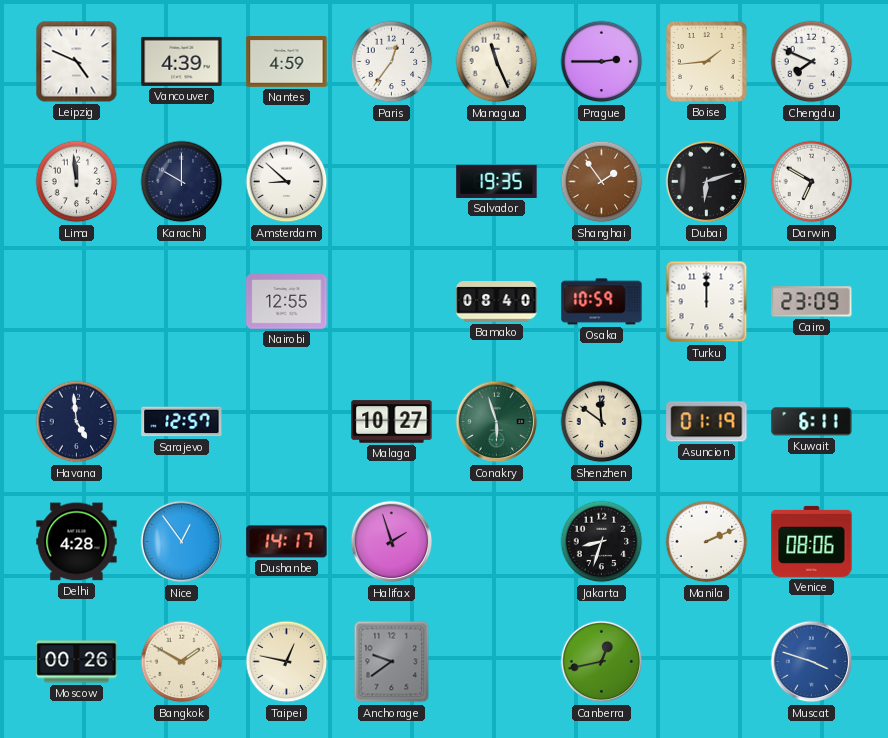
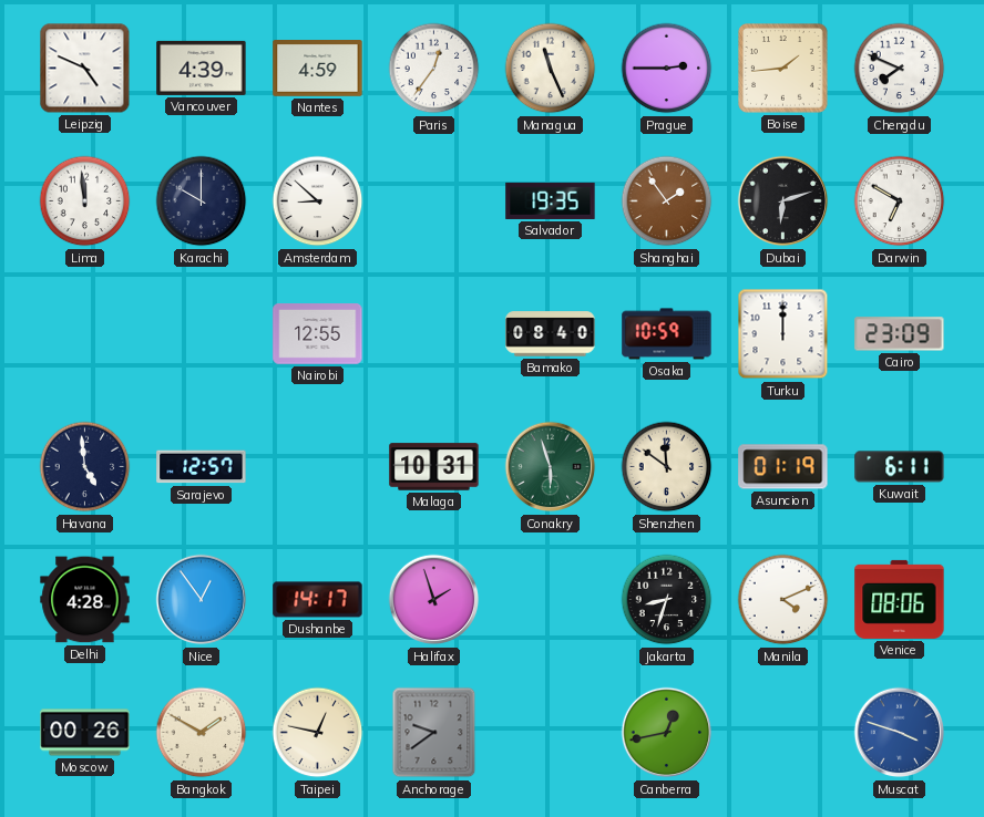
Malaga: 10:27 -> 10:31
Manila: 2:11 -> 4:11
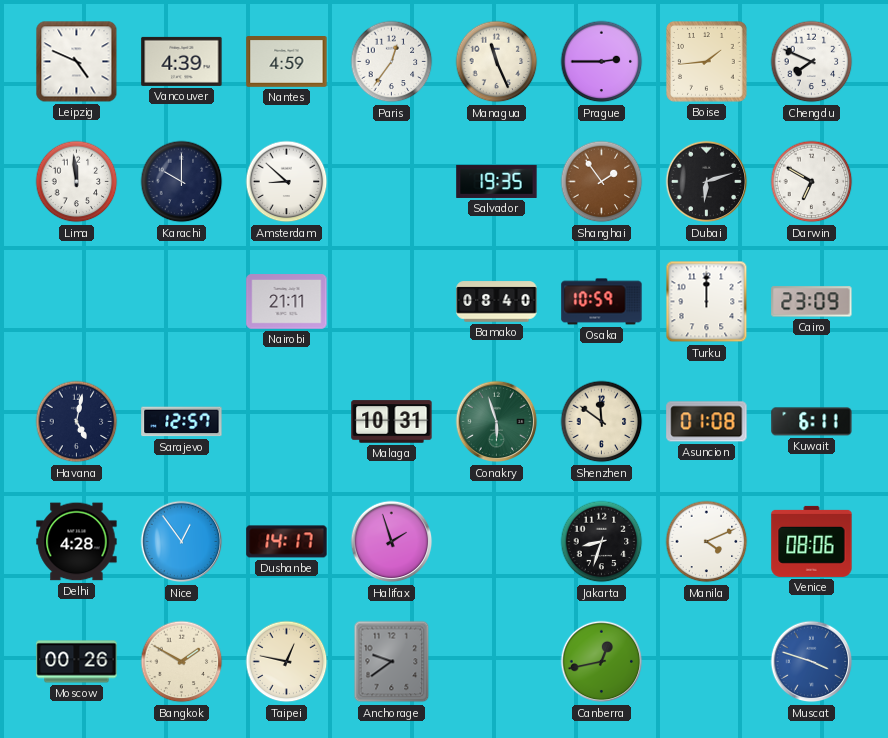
Nairobi: 12:55 -> 21:11
Havana: 4:59 -> 5:02
Asuncion: 01:19 -> 01:08
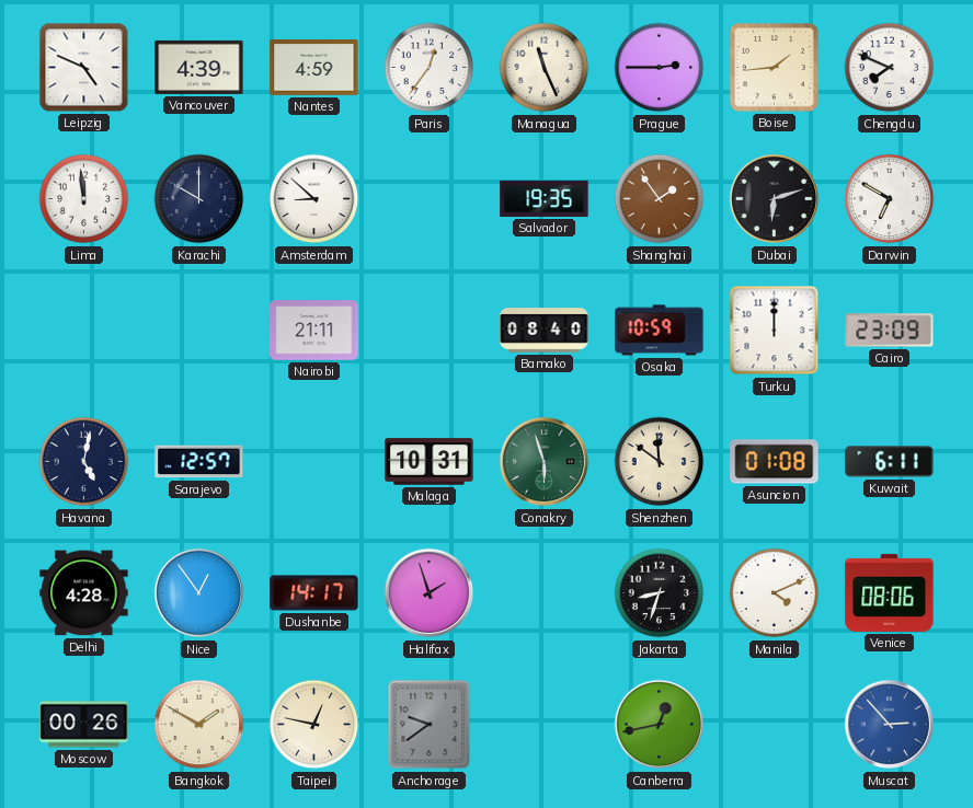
Muscat: 3:48 -> 2:53
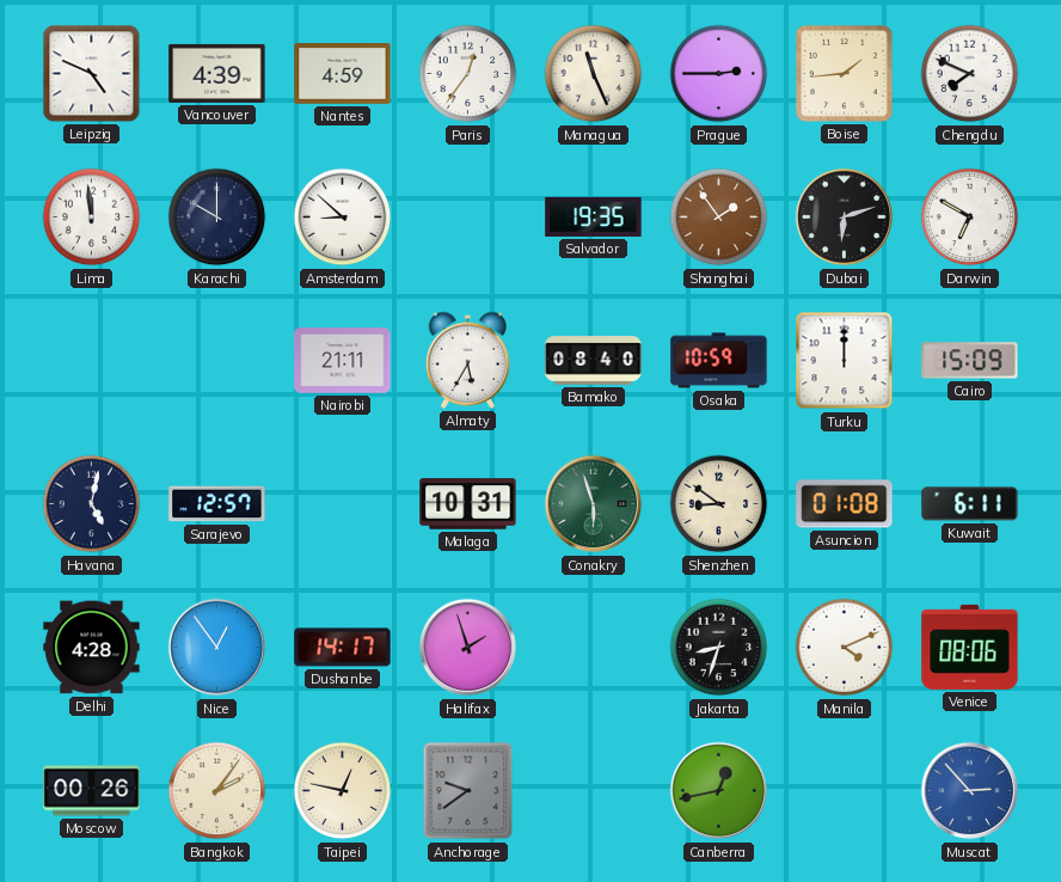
Almaty: none -> 5:35
Cairo: 23:09 -> 15:09
Shenzhen: 11:51 -> 8:51
Bangkok: 1:50 -> 2:06
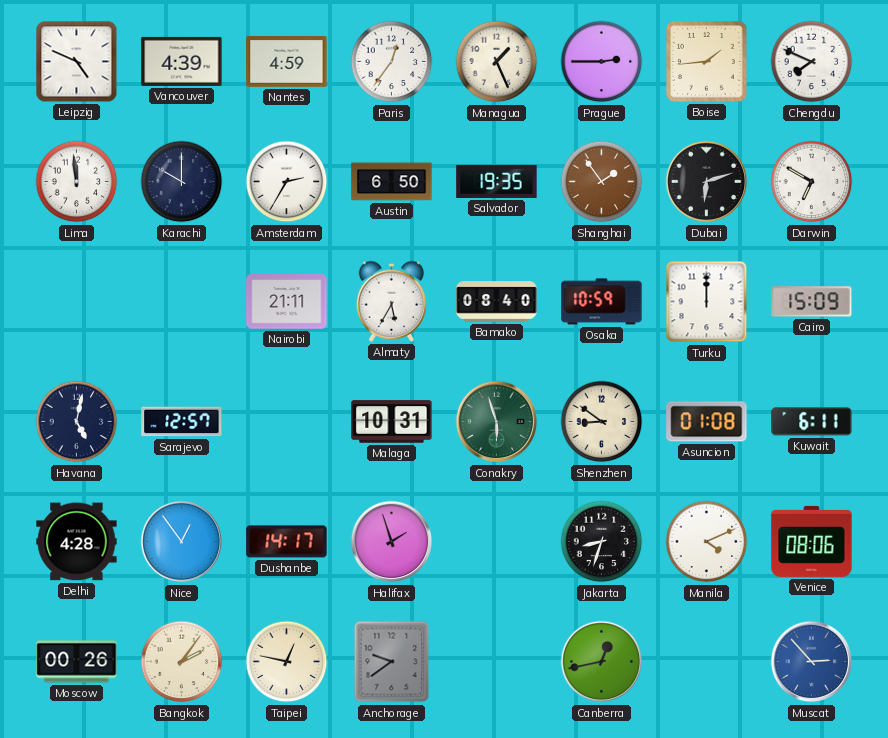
Managua: 11:26 -> 1:26
Amsterdam: 8:52 -> 2:35
Austin: none -> 6:50
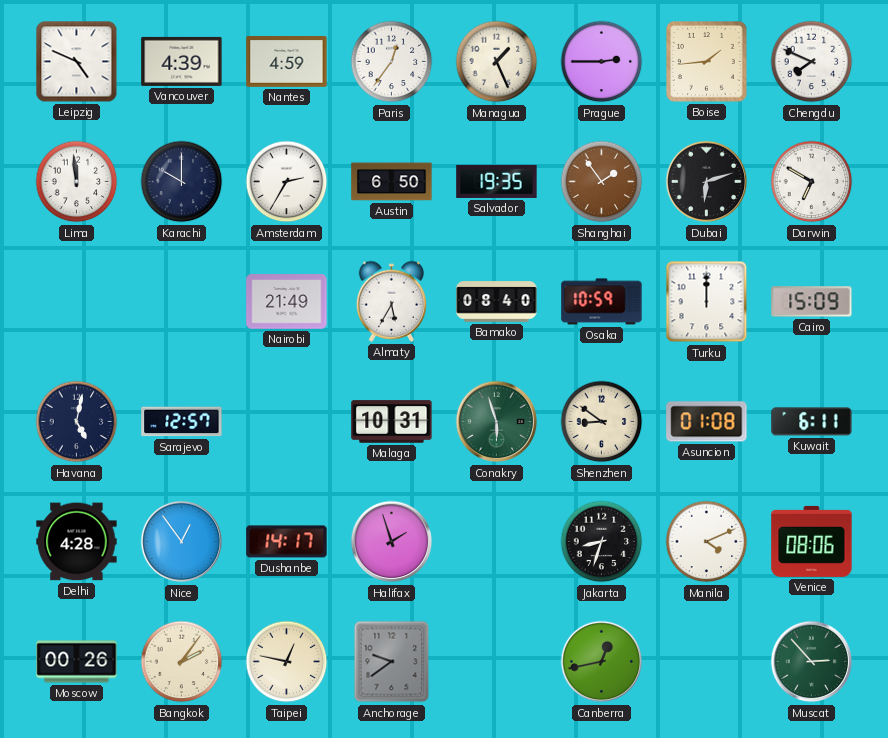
Nairobi: 21:11 -> 21:49
Muscat dial: blue -> green
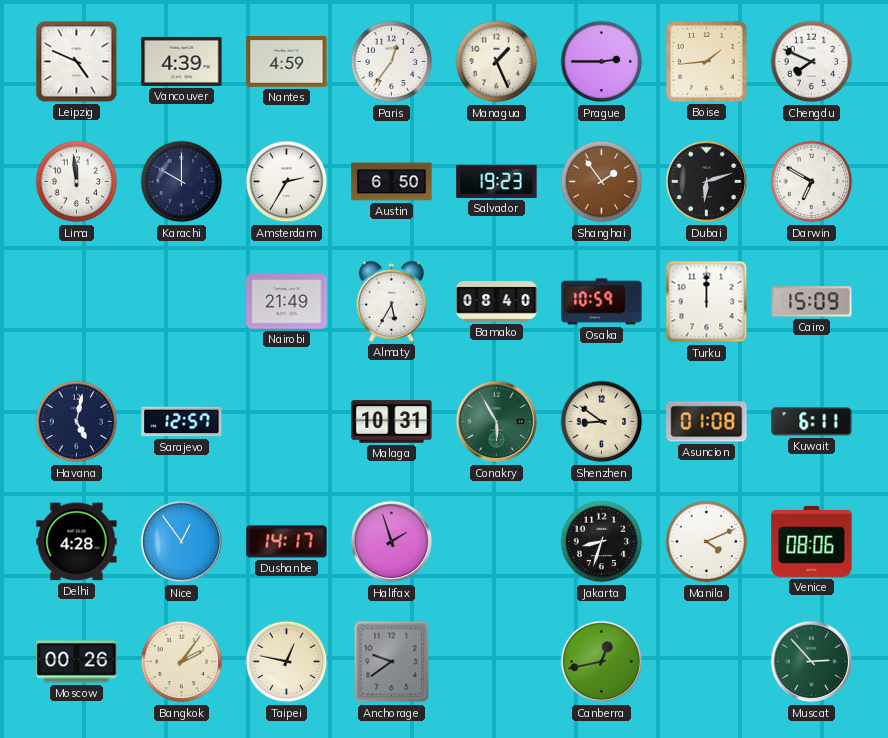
Salvador: 19:35 -> 19:23
Conakry: 5:57 -> 5:55
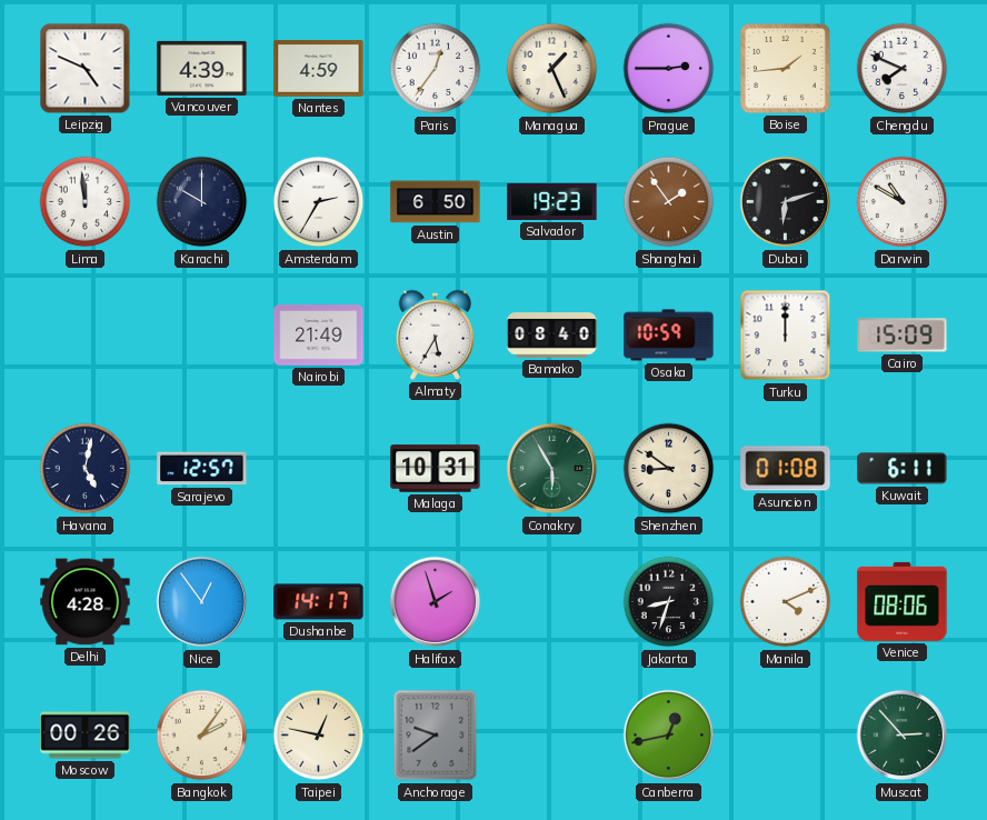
Darwin: 6:50 -> 10:50
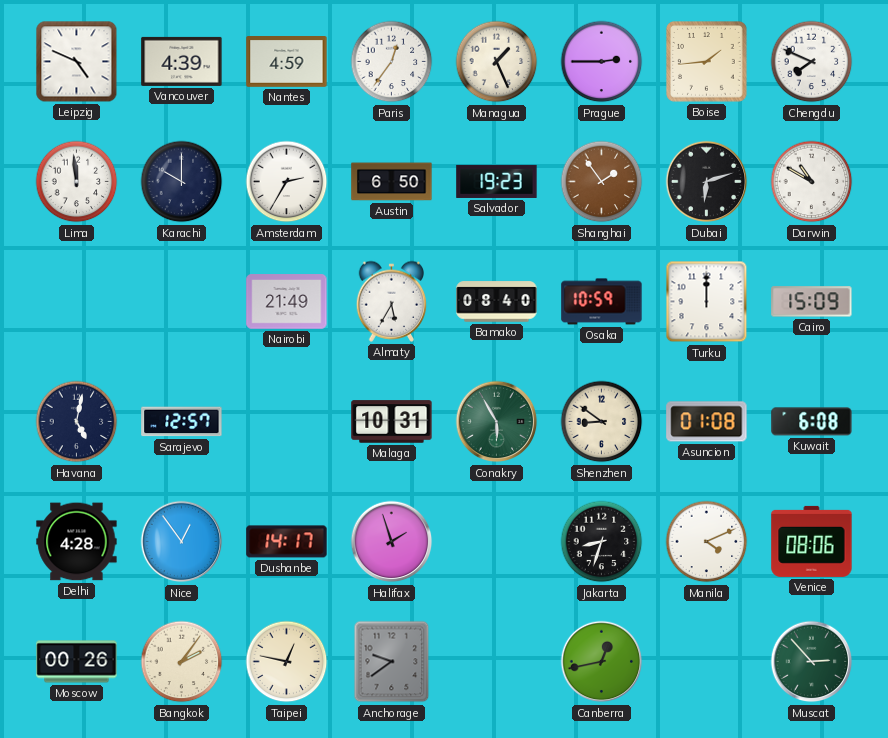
Kuwait: 6:11 -> 6:08
